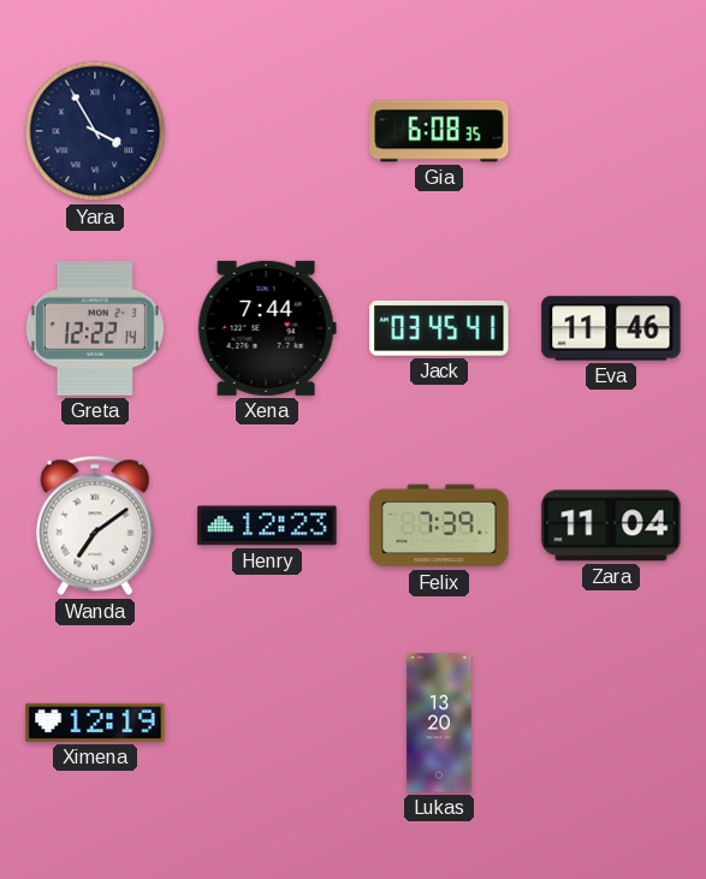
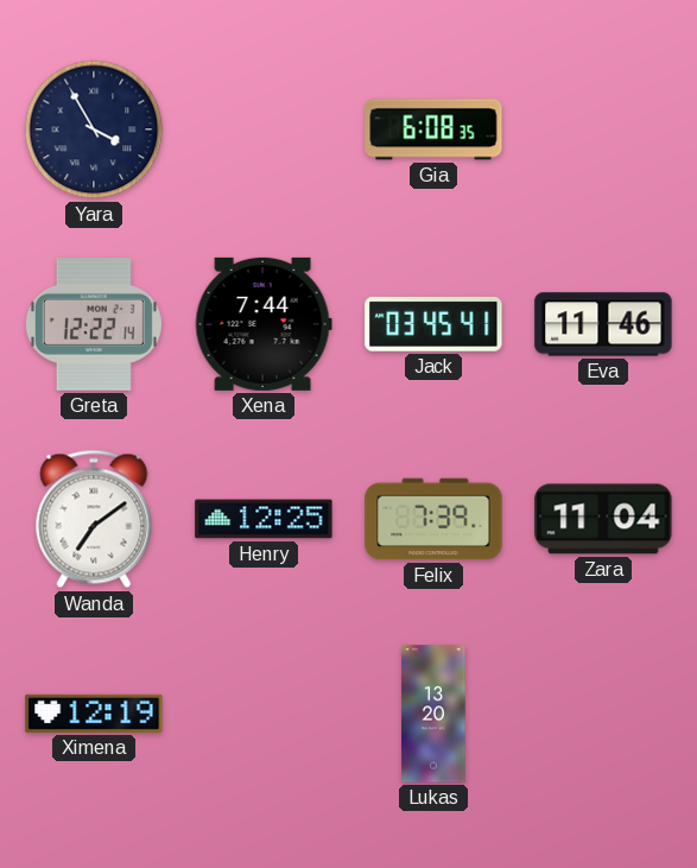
Henry: 12:23 -> 12:25
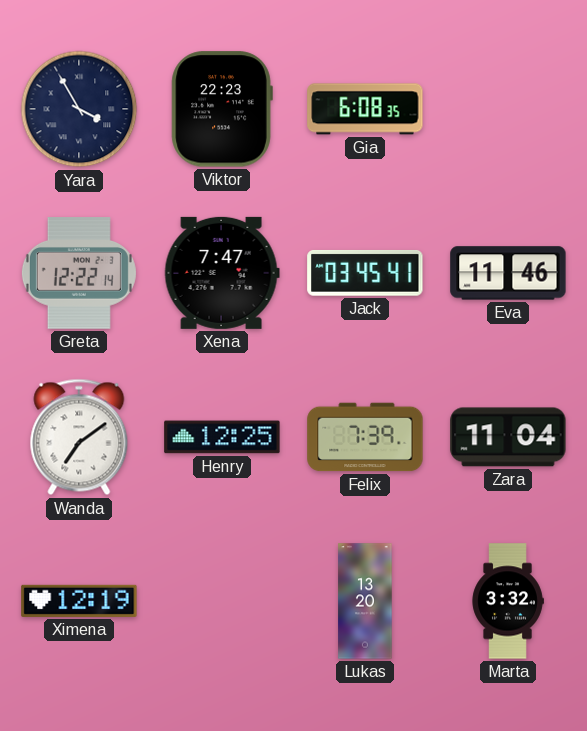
Viktor: none -> 22:23
Xena: 7:44 -> 7:47
Marta: none -> 3:32
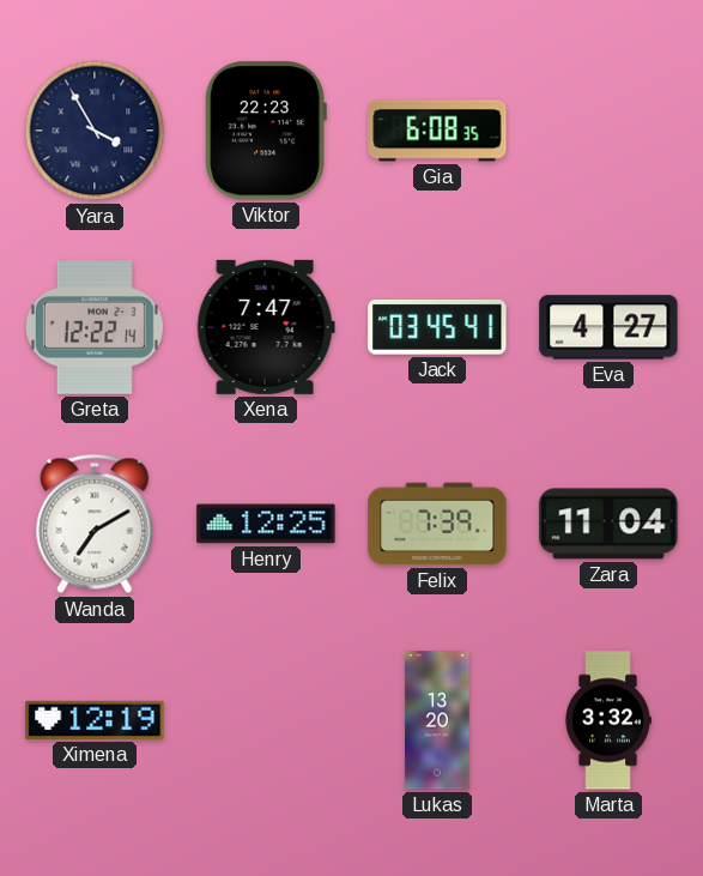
Eva: 11:46 -> 4:27
Wanda: 7:09 -> 7:10
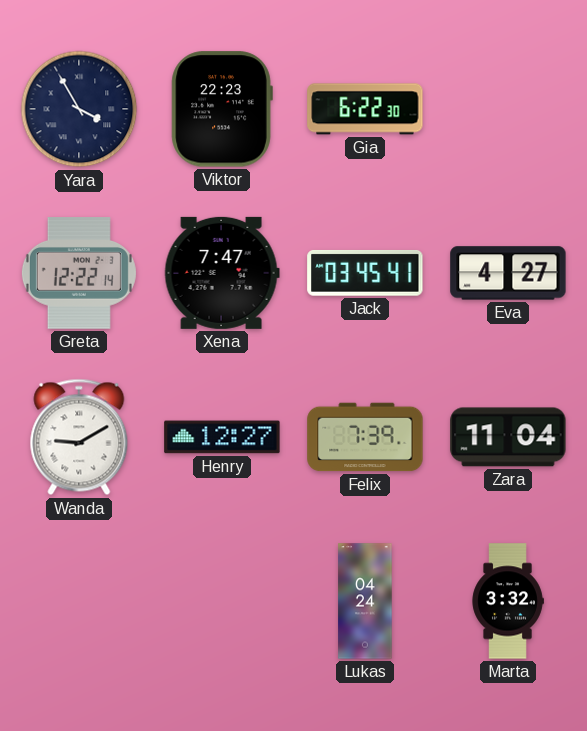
Gia: 6:08 -> 6:22
Wanda: 7:10 -> 9:10
Henry: 12:25 -> 12:27
Ximena: 12:19 -> none
Lukas: 13:20 -> 04:24
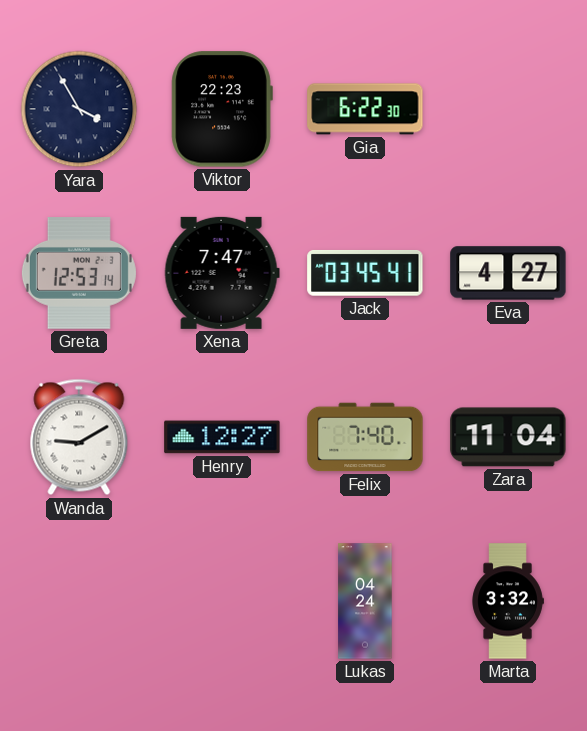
Greta: 12:22 -> 12:53
Felix: 7:39 -> 7:40
